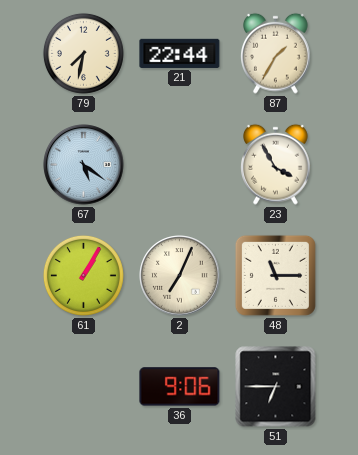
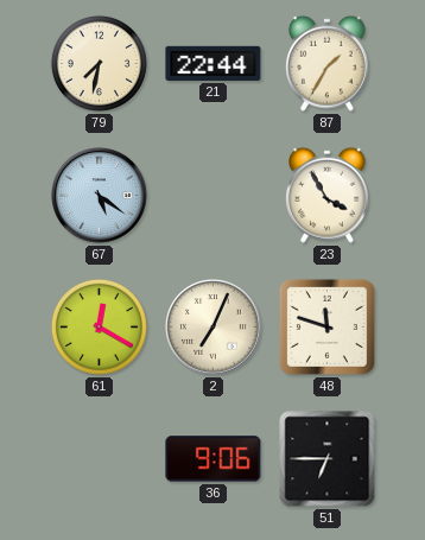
61: 1:05 -> 12:20
48: 11:15 -> 11:48
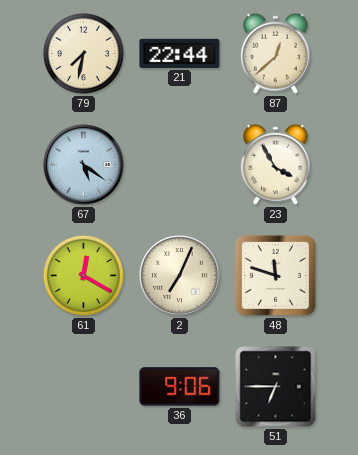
87: 1:35 -> 12:38
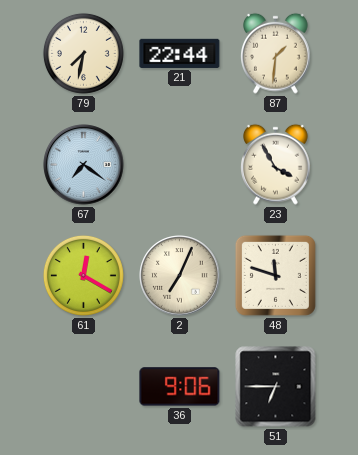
87: 12:38 -> 1:31
67: 5:21 -> 7:21
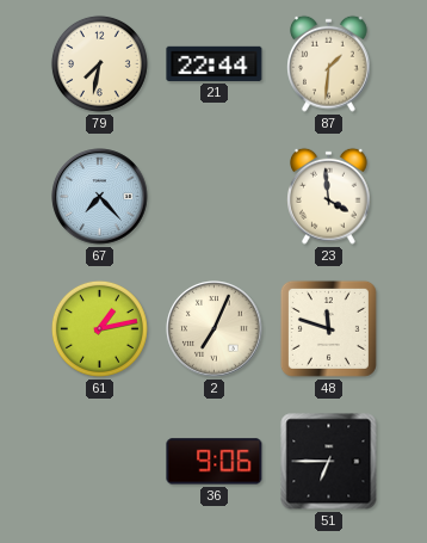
67: 7:21 -> 7:23
23: 3:55 -> 3:59
61: 12:20 -> 1:13
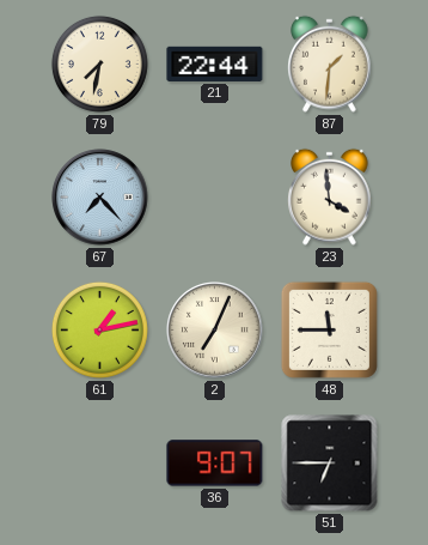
48: 11:48 -> 11:45
36: 9:06 -> 9:07
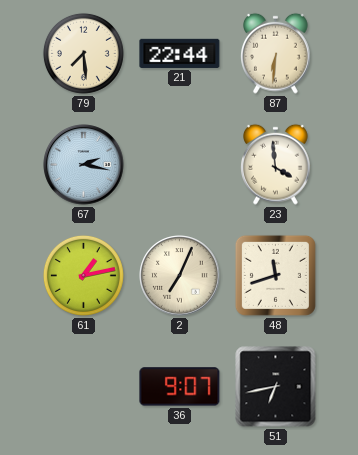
79: 7:32 -> 7:29
87: 1:31 -> 6:31
67: 7:23 -> 2:17
48: 11:45 -> 11:42
51: 6:45 -> 6:43
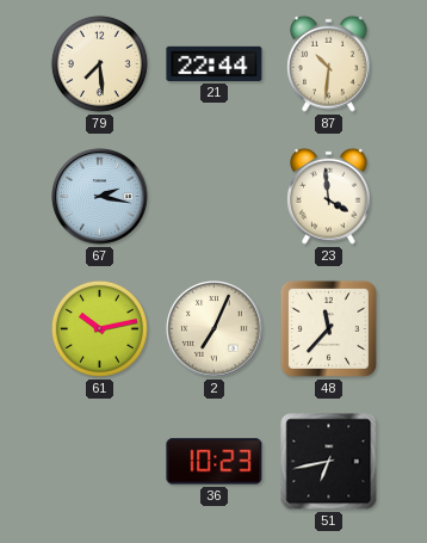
87: 6:31 -> 10:31
61: 1:13 -> 10:13
48: 11:42 -> 11:37
36: 9:07 -> 10:23
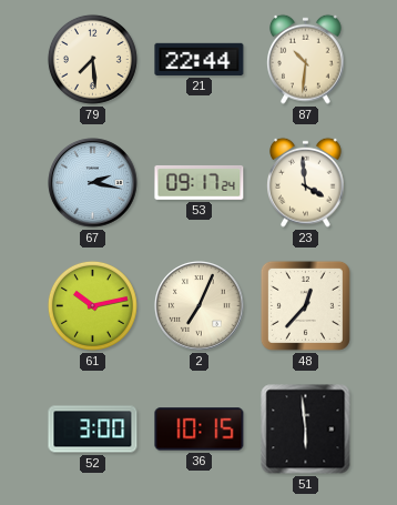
53: none -> 09:17
48: 11:37 -> 12:37
52: none -> 3:00
36: 10:23 -> 10:15
51: 6:43 -> 5:59
